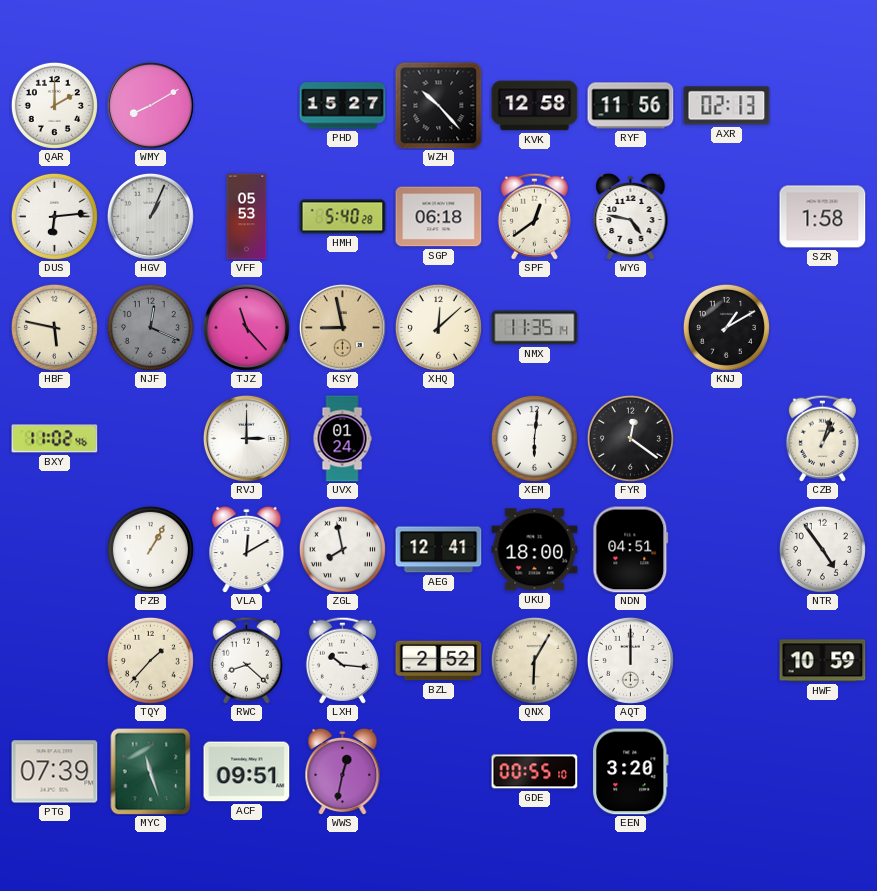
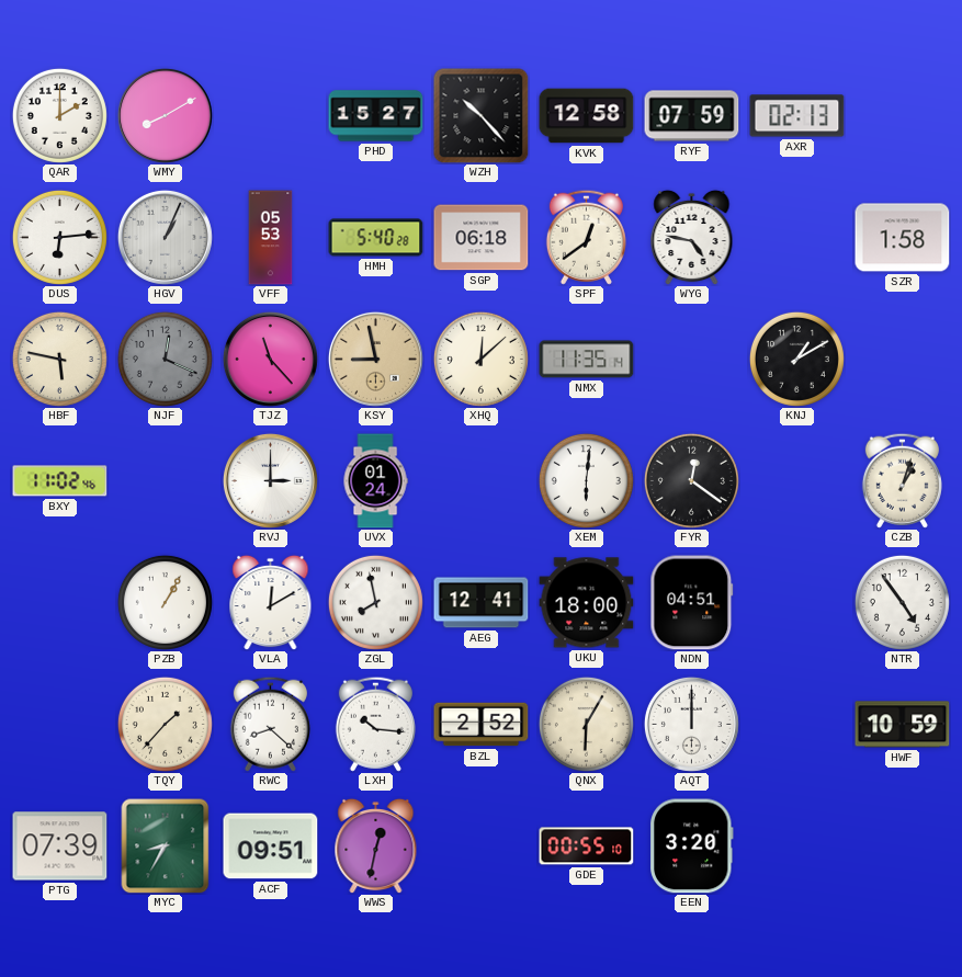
RYF: 11:56 -> 07:59
MYC: 11:27 -> 8:35
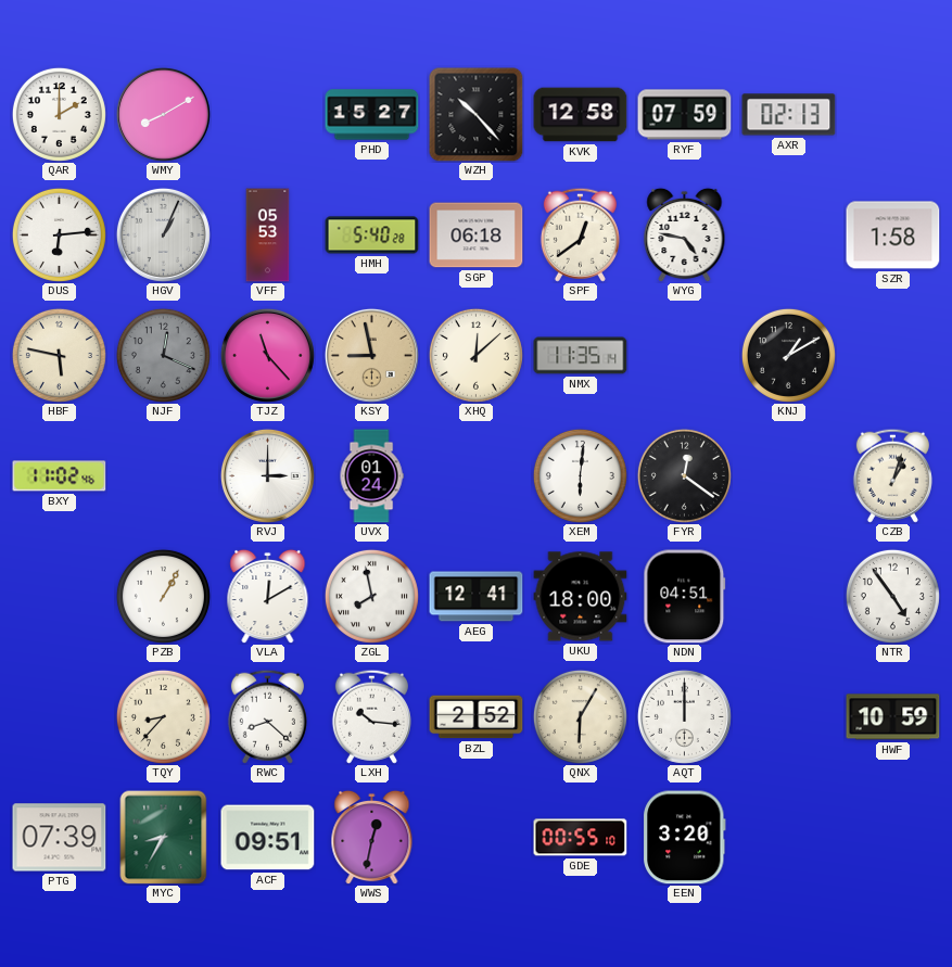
TQY: 1:37 -> 8:37
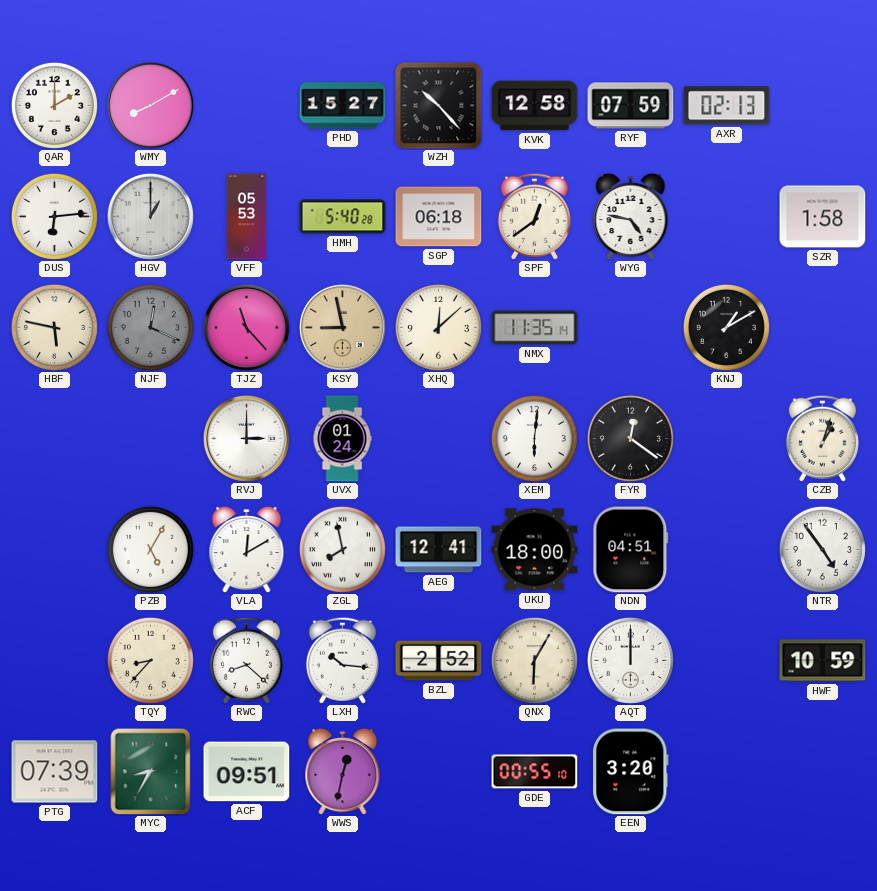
HGV: 1:04 -> 1:00
BXY: 11:02 -> none
PZB: 1:05 -> 5:05
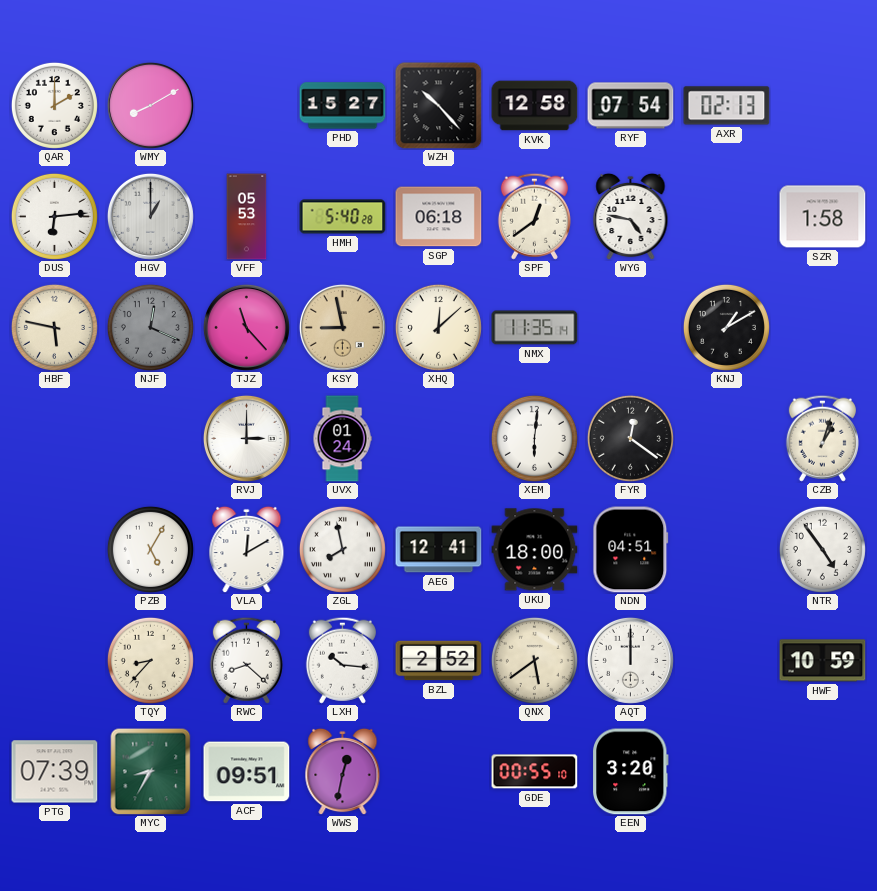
RYF: 07:59 -> 07:54
QNX: 6:05 -> 5:39
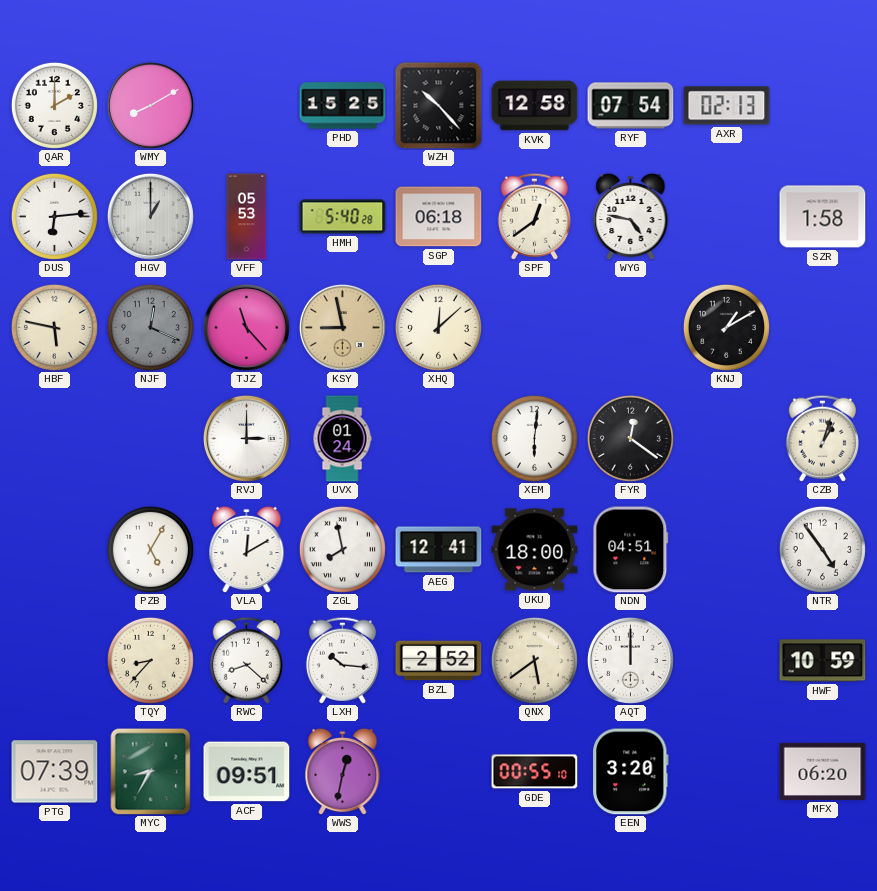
PHD: 15:27 -> 15:25
NMX: 11:35 -> none
MFX: none -> 06:20
